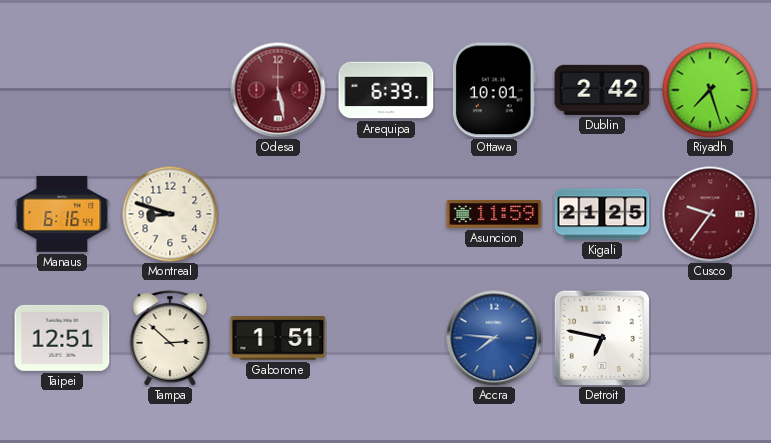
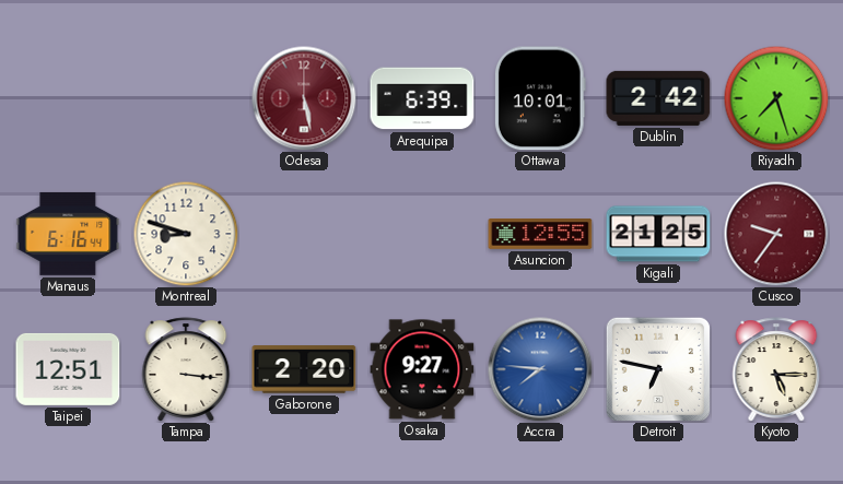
Asuncion: 11:59 -> 12:55
Tampa: 2:52 -> 3:16
Gaborone: 1:51 -> 2:20
Osaka: none -> 9:27
Kyoto: none -> 5:15
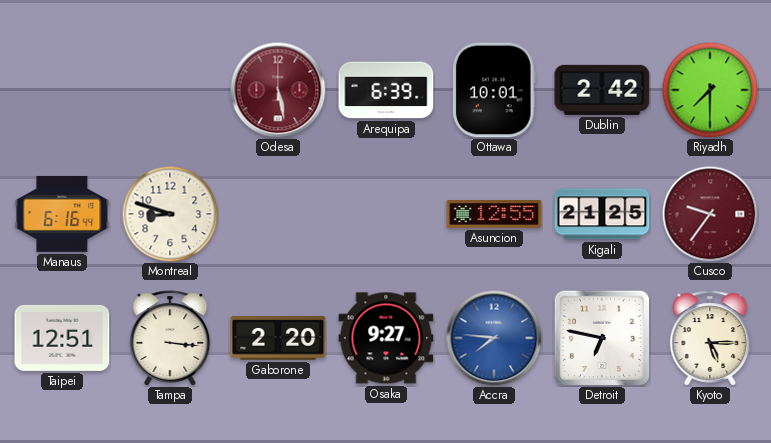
Riyadh: 7:27 -> 7:30
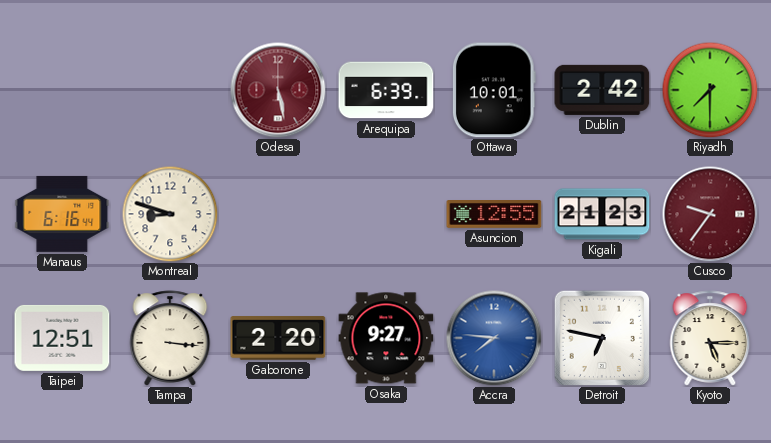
Kigali: 21:25 -> 21:23
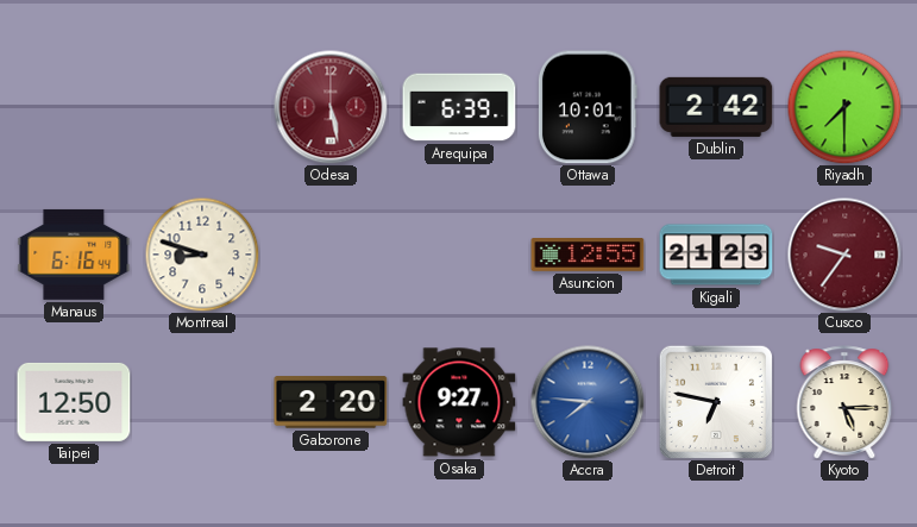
Taipei: 12:51 -> 12:50
Tampa: 3:16 -> none
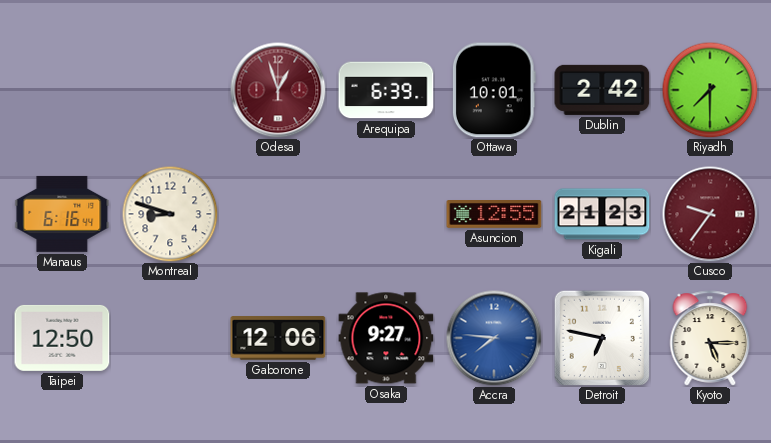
Odesa: 5:28 -> 12:57
Gaborone: 2:20 -> 12:06
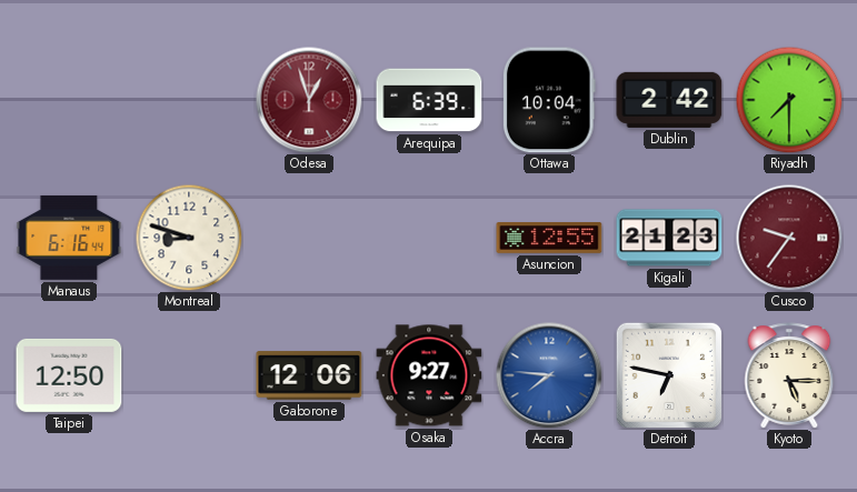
Ottawa: 10:01 -> 10:04
